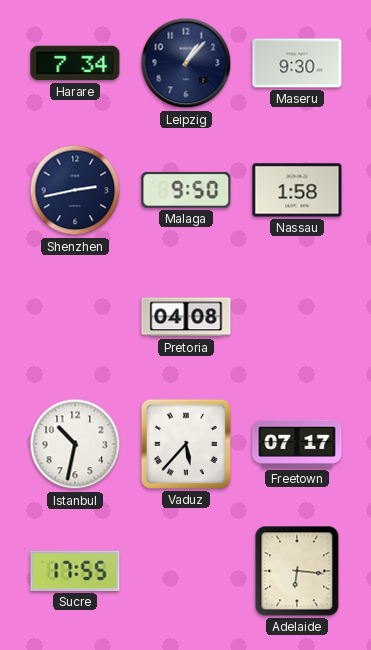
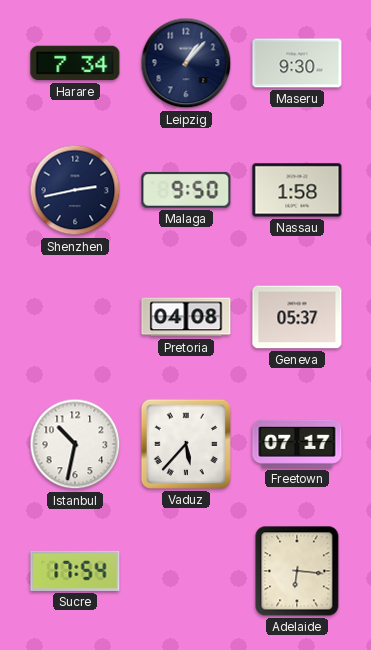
Geneva: none -> 05:37
Sucre: 17:55 -> 17:54
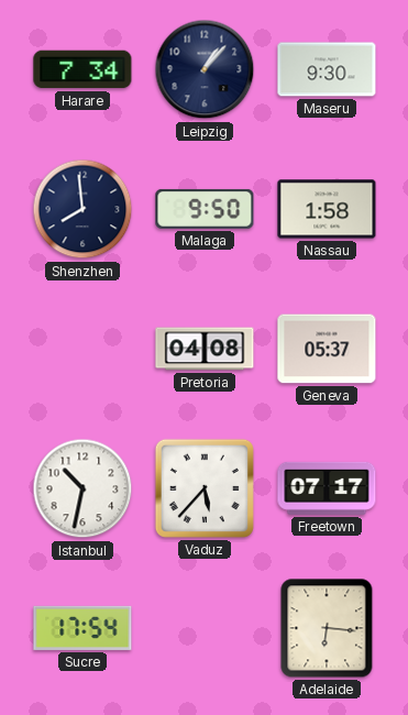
Shenzhen: 2:43 -> 7:59
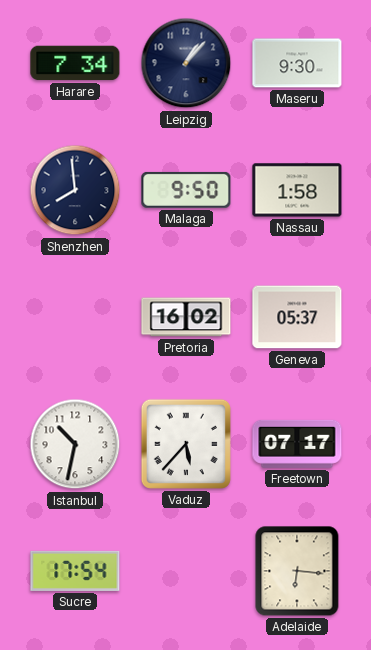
Pretoria: 04:08 -> 16:02
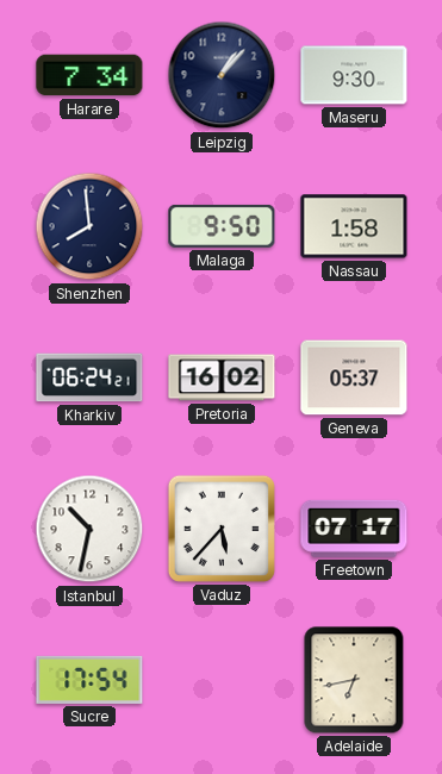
Kharkiv: none -> 06:24
Adelaide: 6:16 -> 6:43
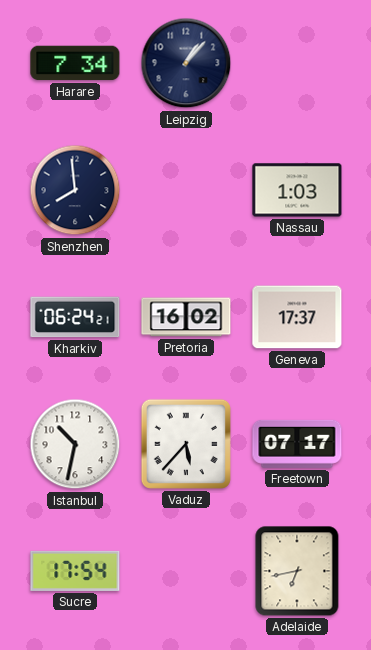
Maseru: 9:30 -> none
Malaga: 9:50 -> none
Nassau: 1:58 -> 1:03
Geneva: 05:37 -> 17:37
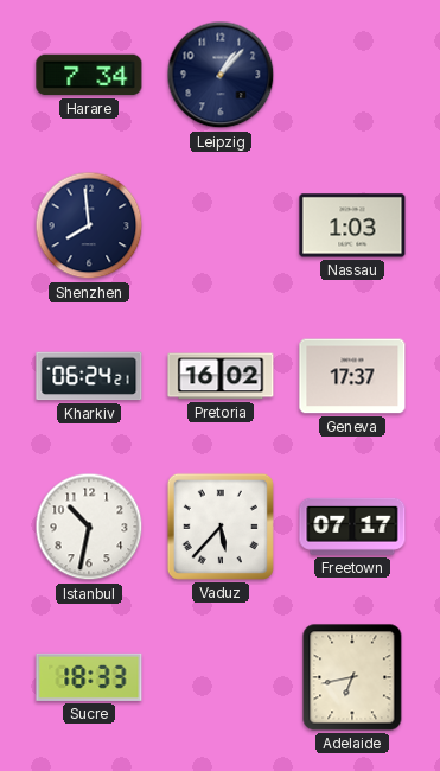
Sucre: 17:54 -> 18:33
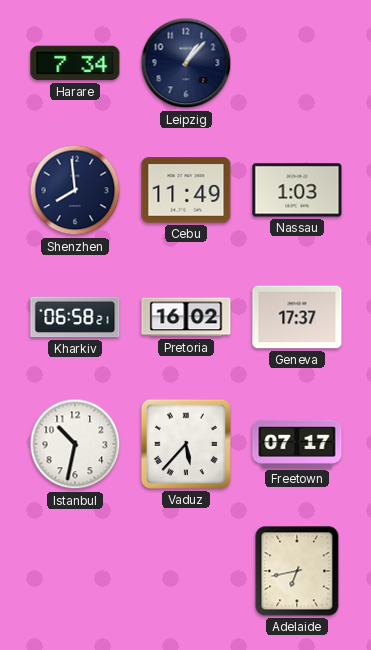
Cebu: none -> 11:49
Kharkiv: 06:24 -> 06:58
Sucre: 18:33 -> none
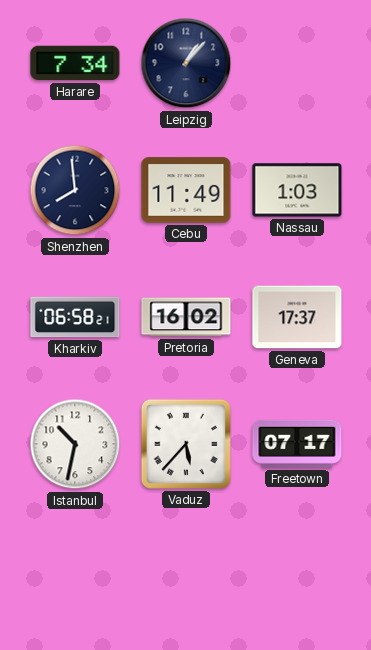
Adelaide: 6:43 -> none
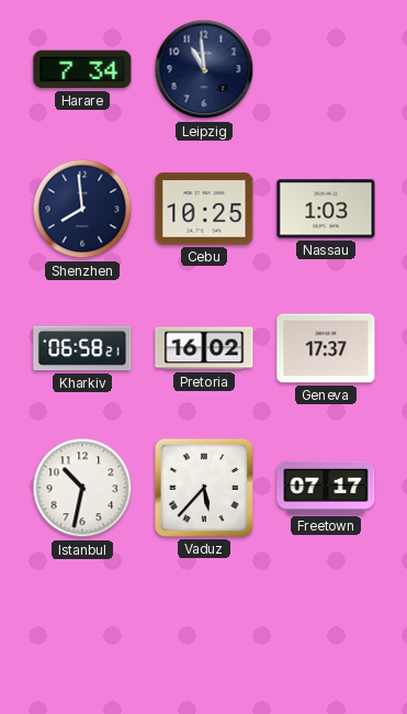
Leipzig: 1:07 -> 10:59
Cebu: 11:49 -> 10:25
